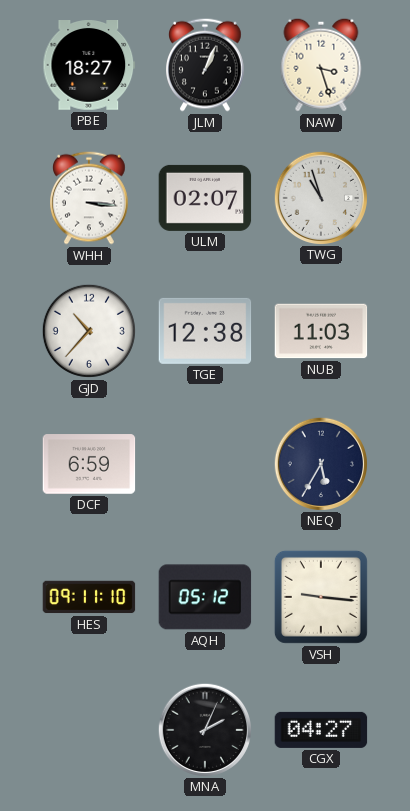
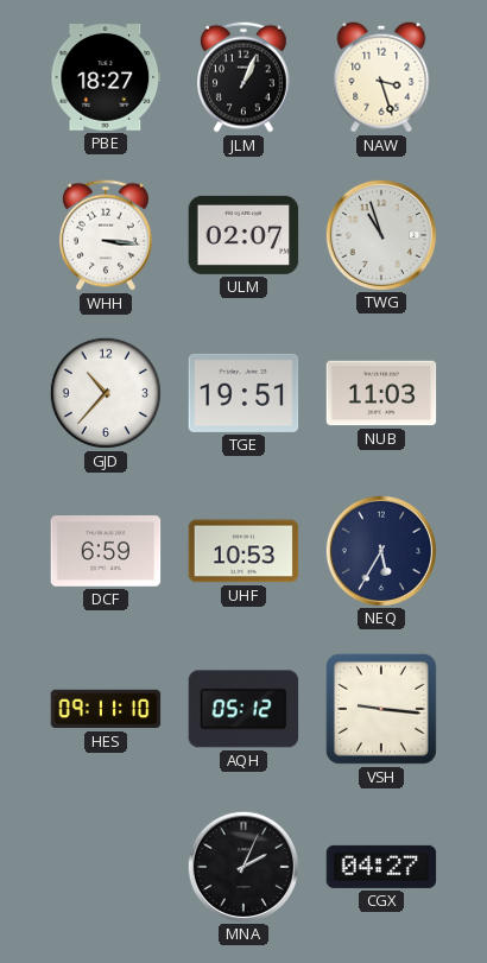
TGE: 12:38 -> 19:51
UHF: none -> 10:53
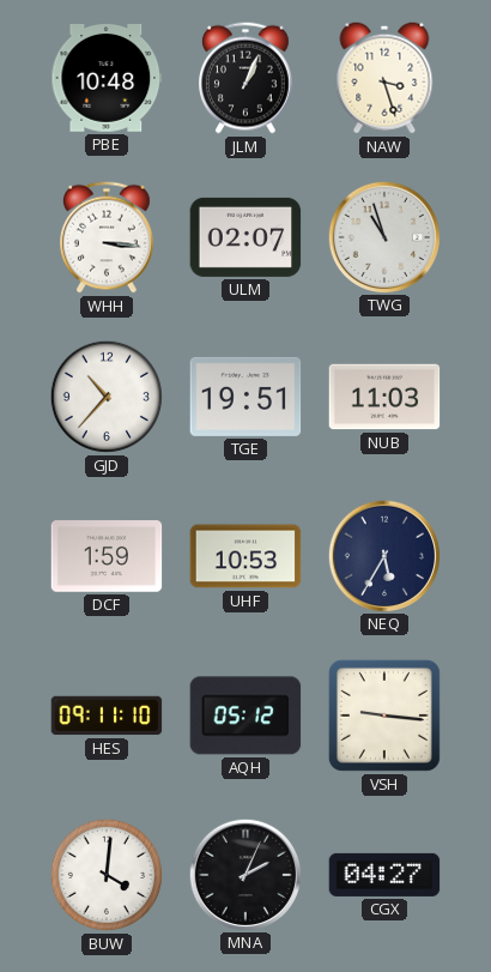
PBE: 18:27 -> 10:48
DCF: 6:59 -> 1:59
BUW: none -> 4:01
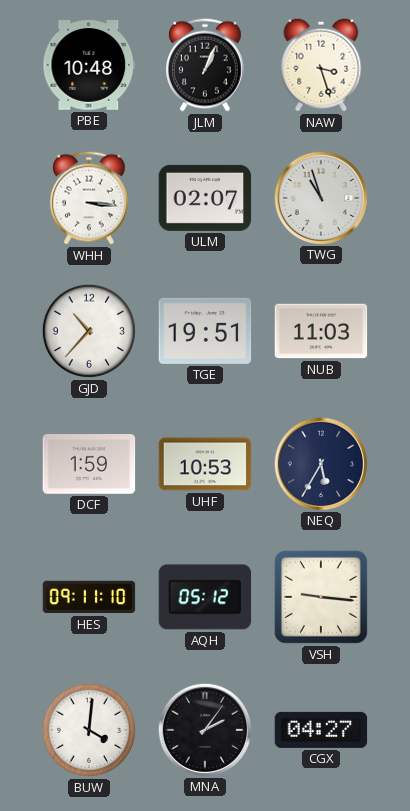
MNA: 2:04 -> 2:06
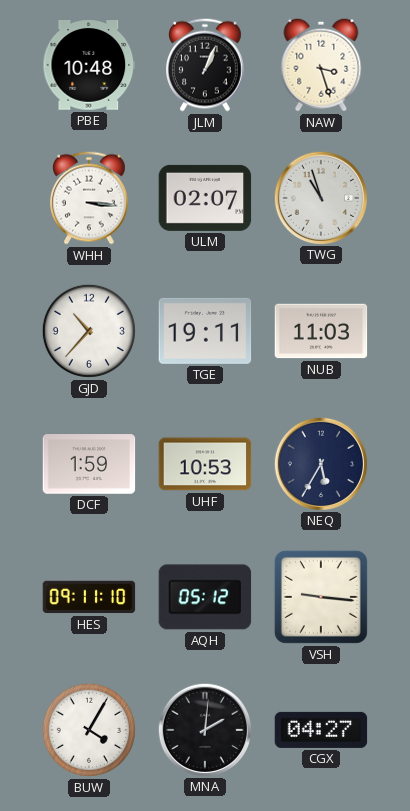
TGE: 19:51 -> 19:11
BUW: 4:01 -> 4:05
MNA: 2:06 -> 2:01
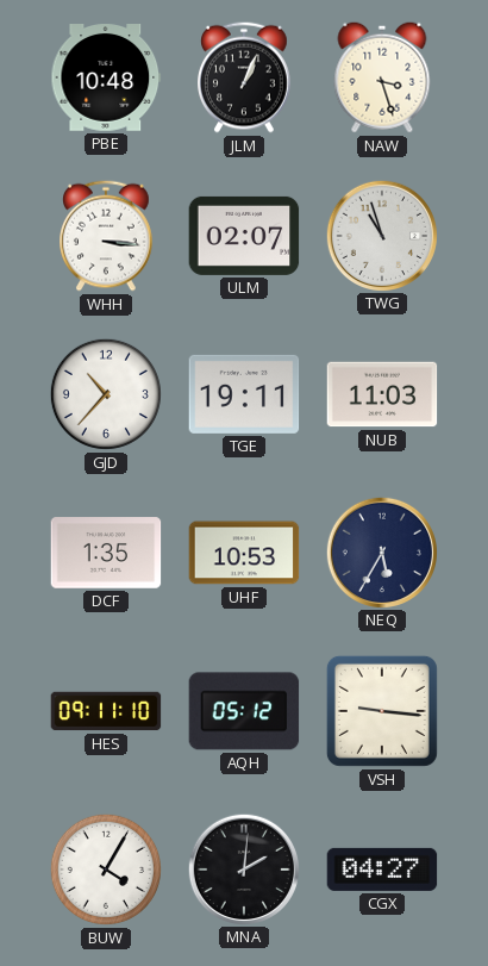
DCF: 1:59 -> 1:35
